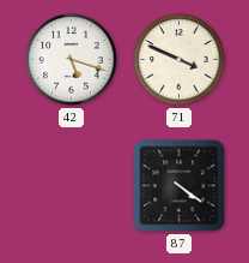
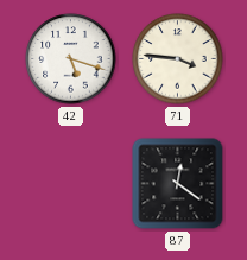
71: 3:49 -> 3:46
87: 4:21 -> 12:21
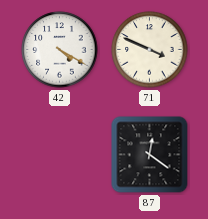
42: 5:18 -> 4:20
71: 3:46 -> 3:49
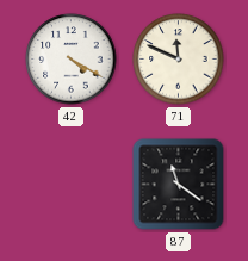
71: 3:49 -> 11:49
87: 12:21 -> 11:21
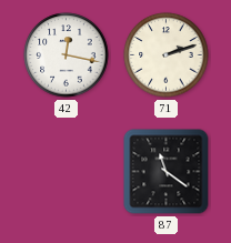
42: 4:20 -> 12:17
71: 11:49 -> 2:12
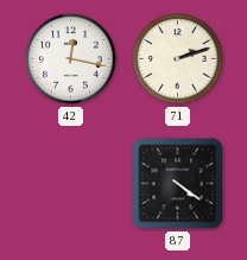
87: 11:21 -> 4:21
